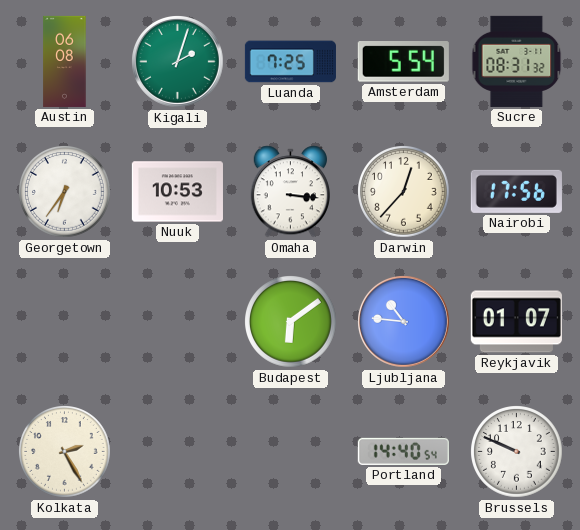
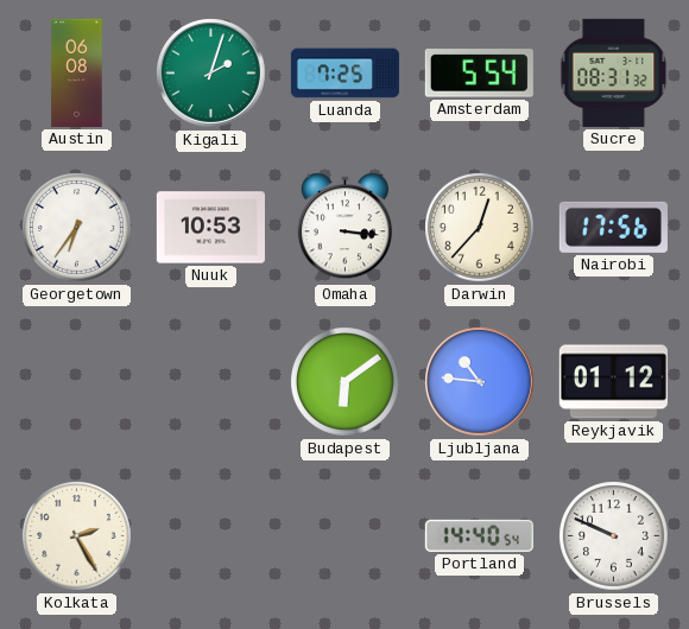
Reykjavik: 01:07 -> 01:12
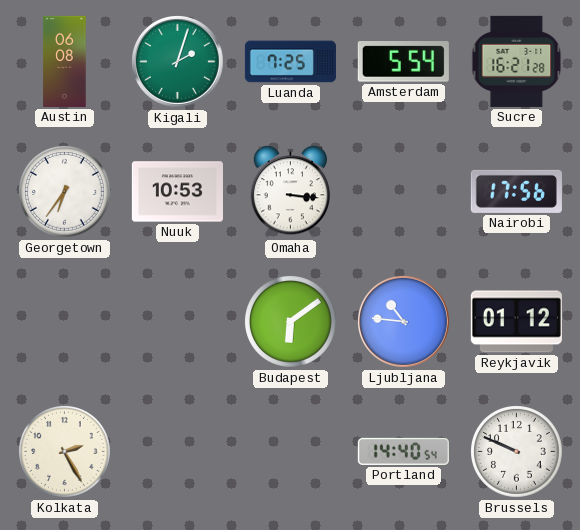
Sucre: 08:31 -> 16:21
Darwin: 12:37 -> none
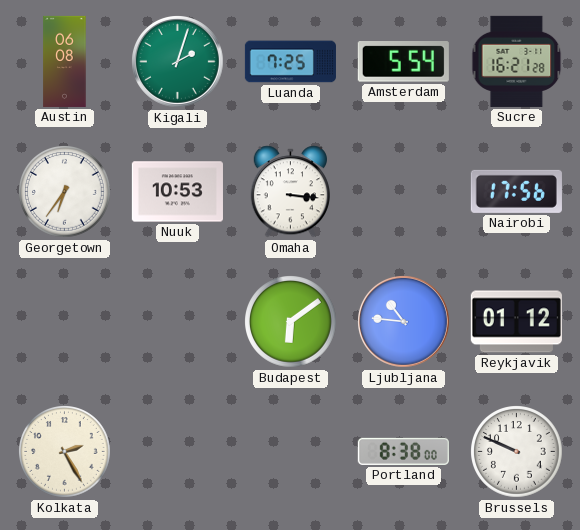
Portland: 14:40 -> 8:38
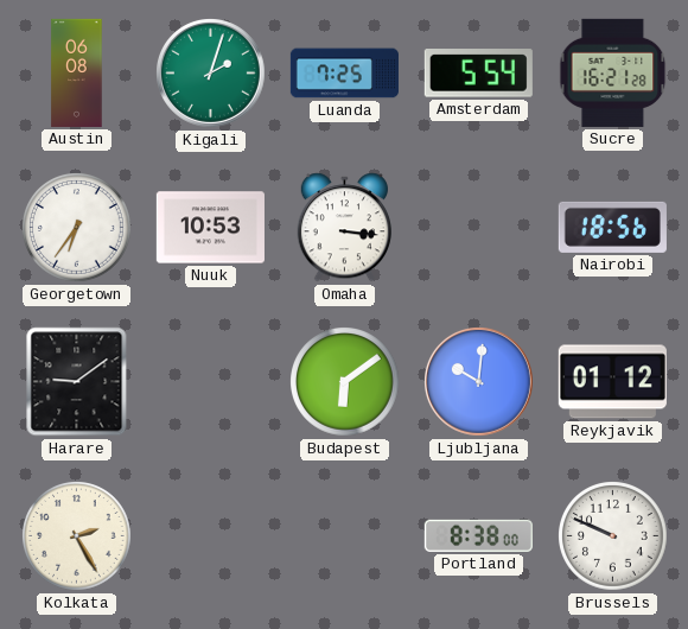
Nairobi: 17:56 -> 18:56
Harare: none -> 9:09
Ljubljana: 10:46 -> 10:01
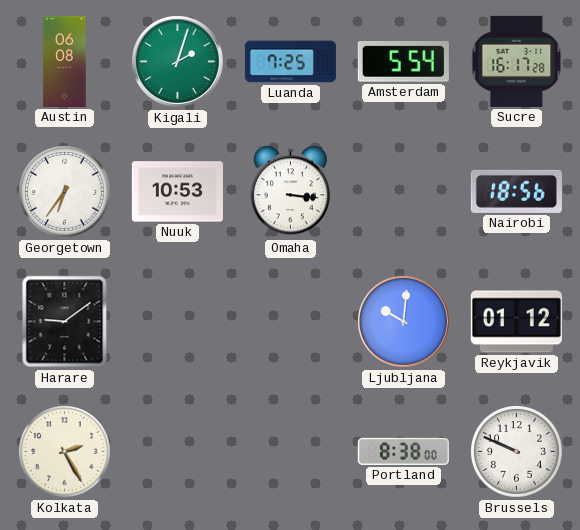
Sucre: 16:21 -> 16:17
Budapest: 6:09 -> none
